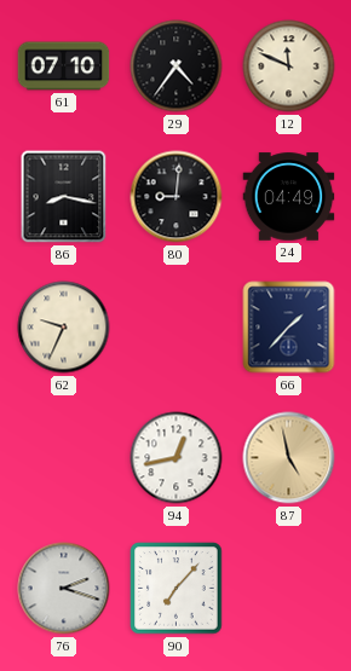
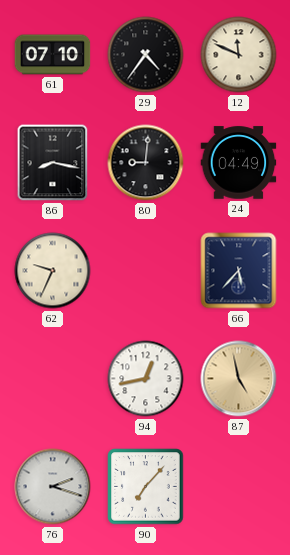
66: 1:37 -> 5:37
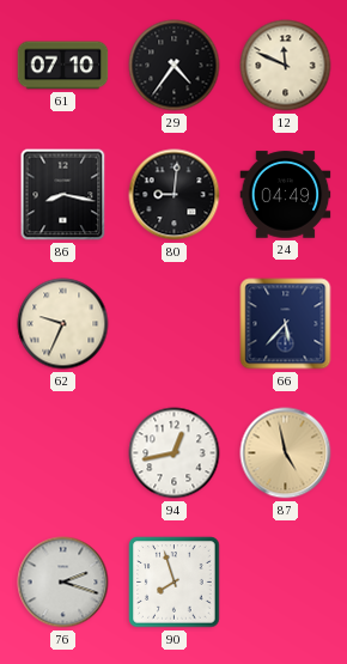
90: 7:07 -> 7:57
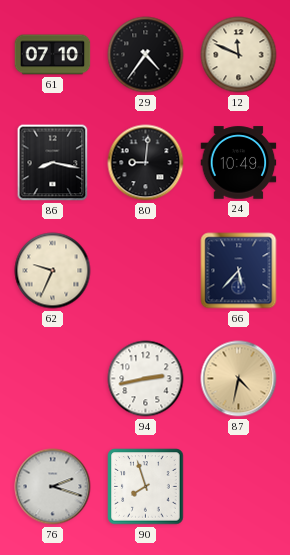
24: 04:49 -> 10:49
94: 12:43 -> 2:43
87: 4:58 -> 4:32
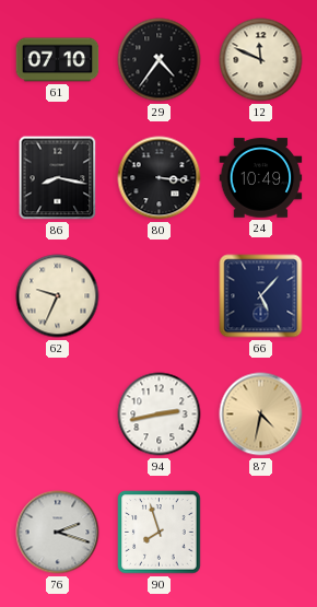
80: 9:01 -> 3:16
66: 5:37 -> 5:07
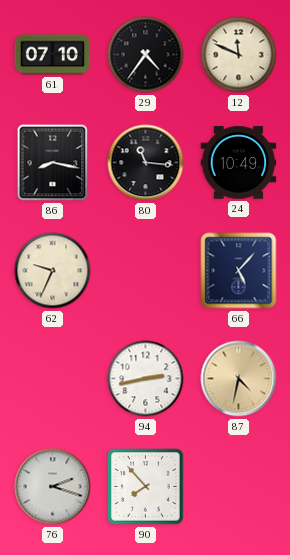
80: 3:16 -> 11:16
90: 7:57 -> 7:53
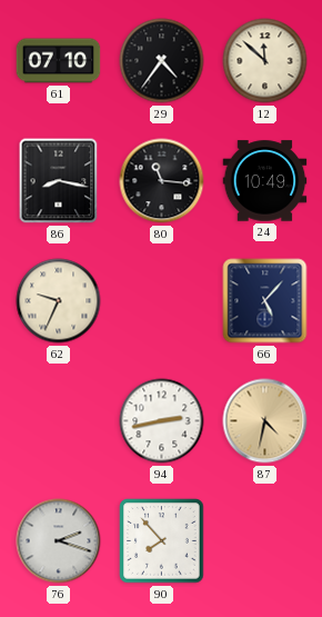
12: 11:49 -> 11:52
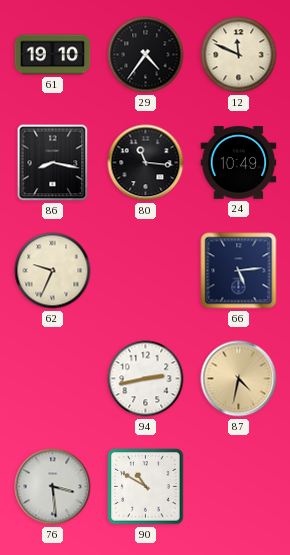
61: 07:10 -> 19:10
12: 11:52 -> 11:49
66: 5:07 -> 5:14
76: 2:18 -> 3:29
90: 7:53 -> 10:50
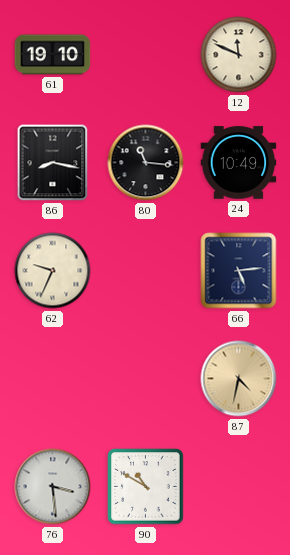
29: 4:36 -> none
94: 2:43 -> none
